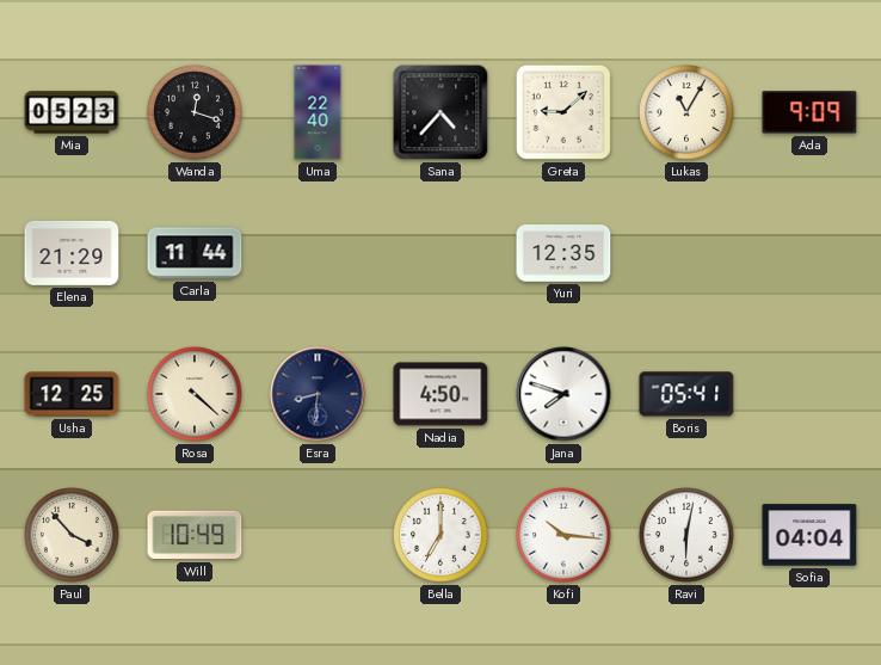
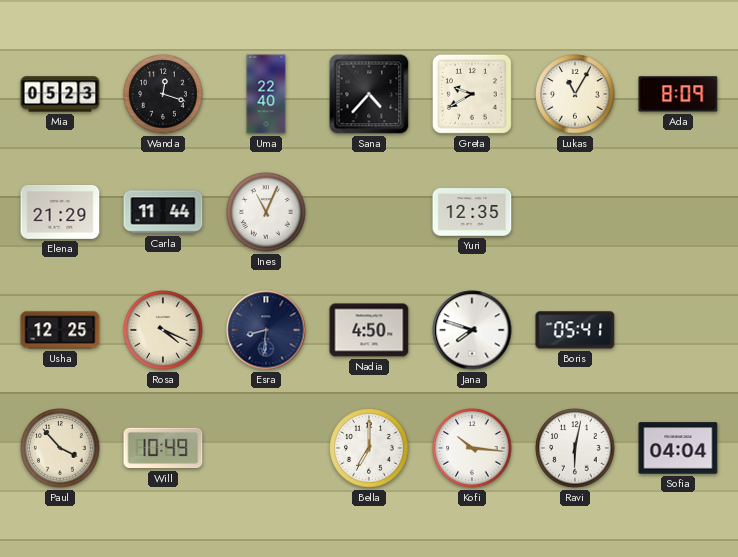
Greta: 9:08 -> 9:40
Ada: 9:09 -> 8:09
Ines: none -> 11:04
Rosa: 4:22 -> 4:19
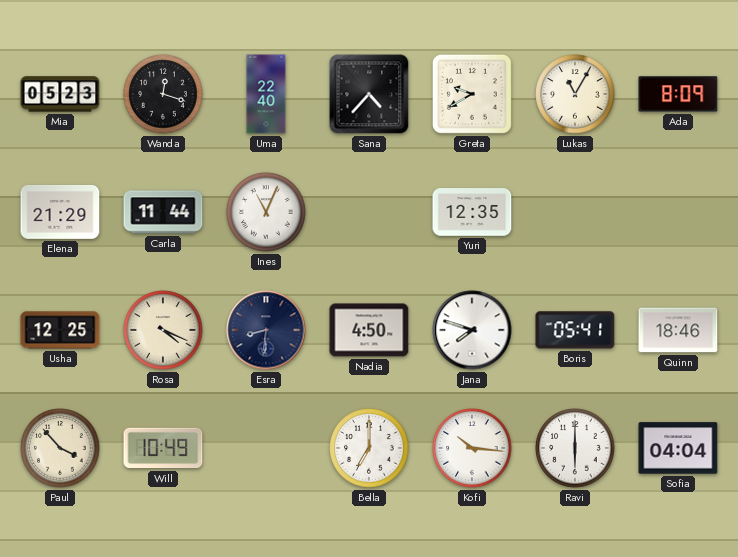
Quinn: none -> 18:46
Ravi: 6:02 -> 6:00
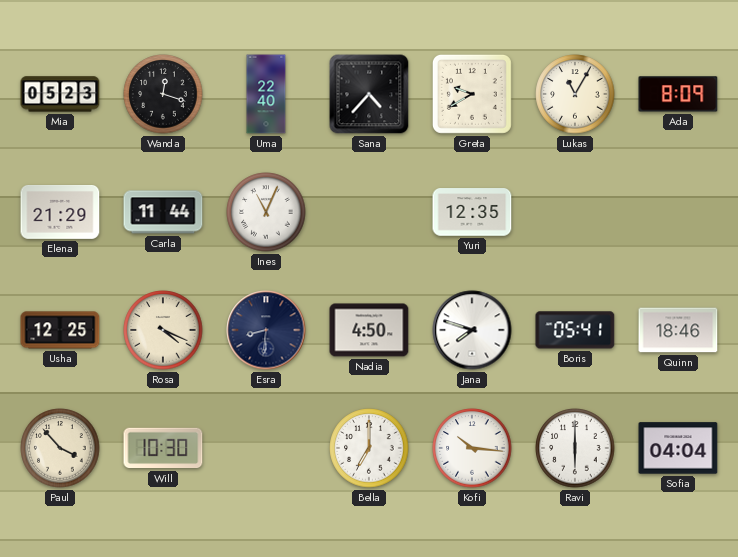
Will: 10:49 -> 10:30
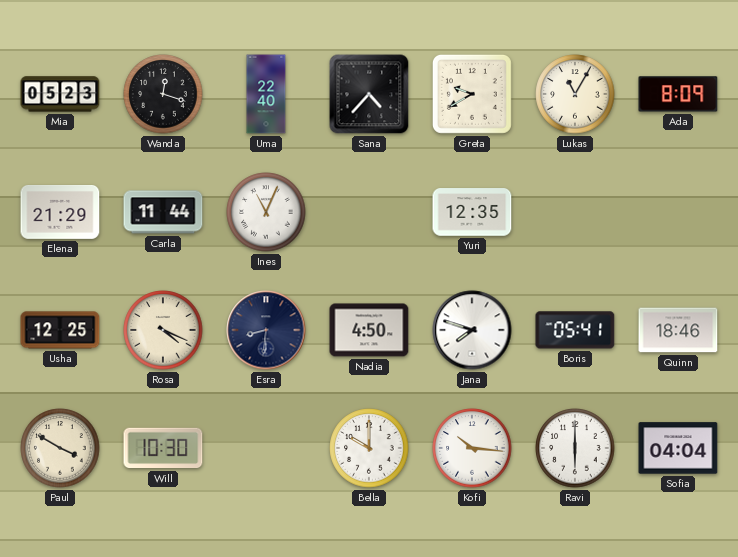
Paul: 3:53 -> 3:50
Bella: 7:00 -> 10:00
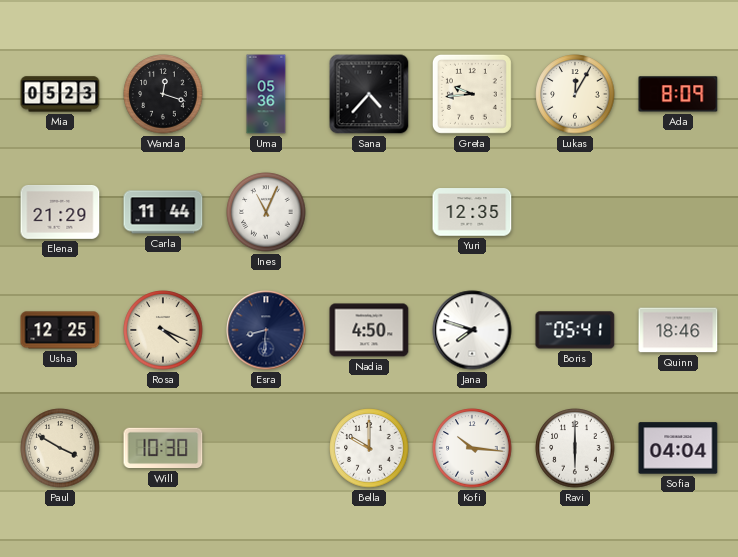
Uma: 22:40 -> 05:36
Greta: 9:40 -> 9:44
Lukas: 11:05 -> 12:05
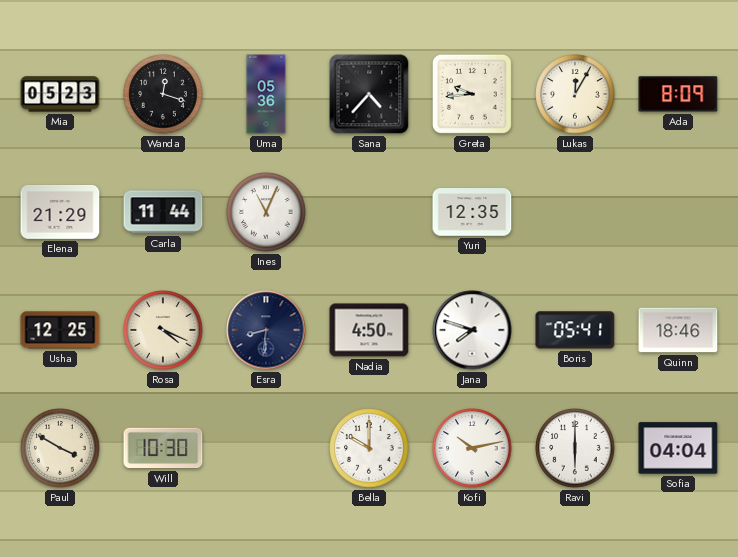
Kofi: 10:16 -> 10:13
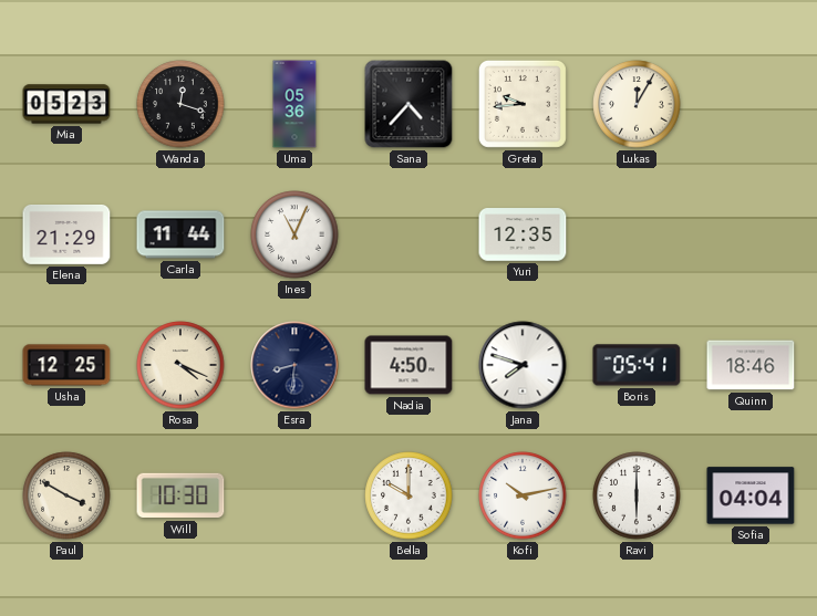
Ada: 8:09 -> none
